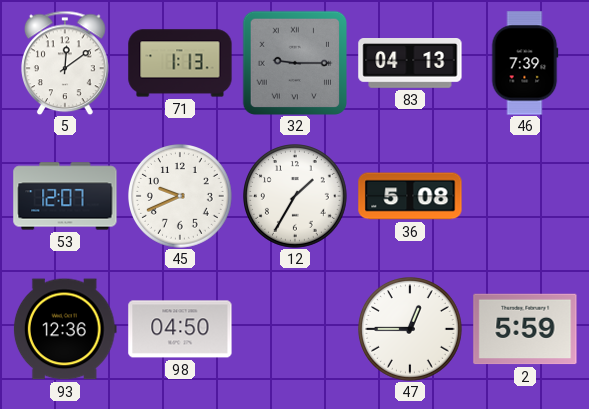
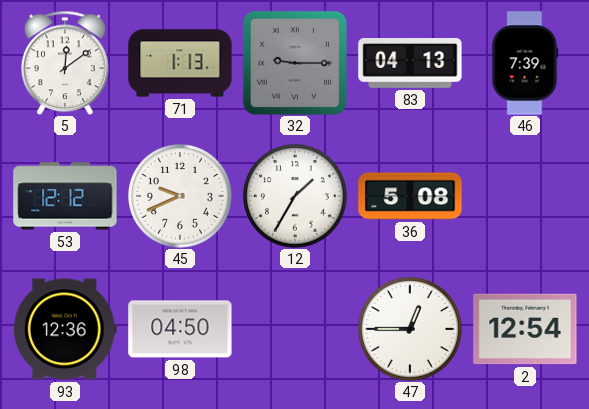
53: 12:07 -> 12:12
2: 5:59 -> 12:54
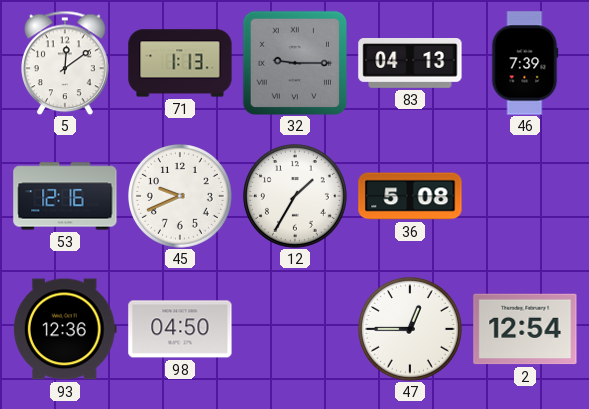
53: 12:12 -> 12:16
